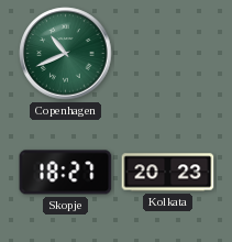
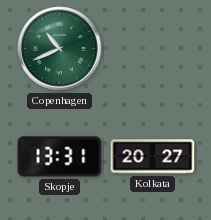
Skopje: 18:27 -> 13:31
Kolkata: 20:23 -> 20:27
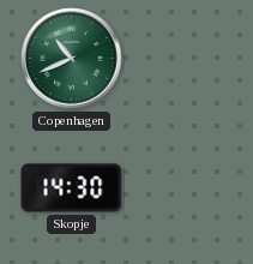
Skopje: 13:31 -> 14:30
Kolkata: 20:27 -> none
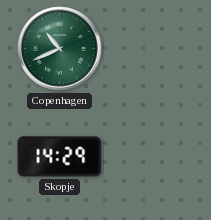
Skopje: 14:30 -> 14:29
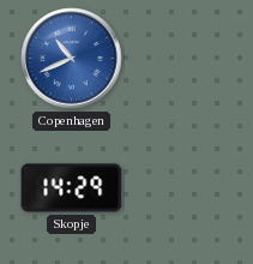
Copenhagen dial: green -> blue
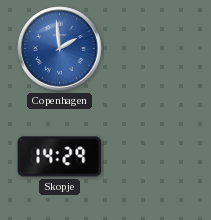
Copenhagen: 10:41 -> 1:59
